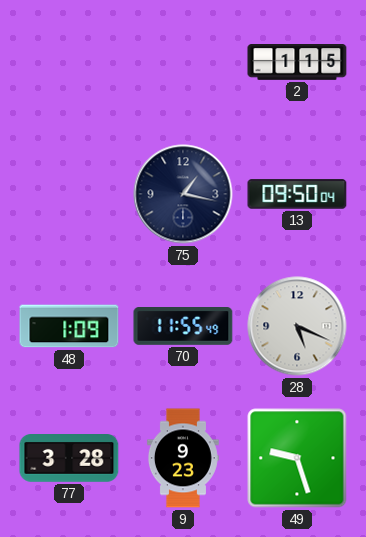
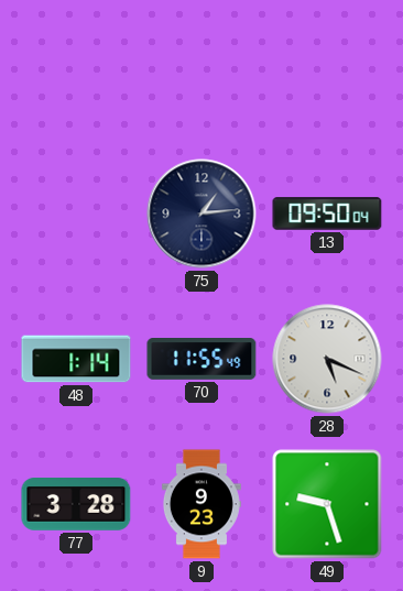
2: 1:15 -> none
75: 1:17 -> 1:14
48: 1:09 -> 1:14
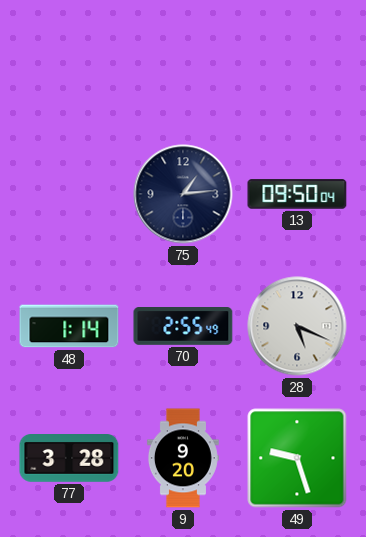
70: 11:55 -> 2:55
9: 9:23 -> 9:20
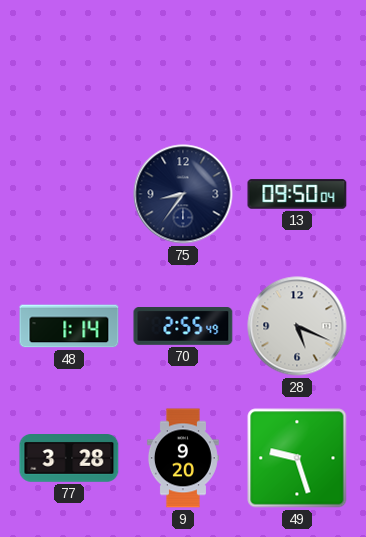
75: 1:14 -> 8:36
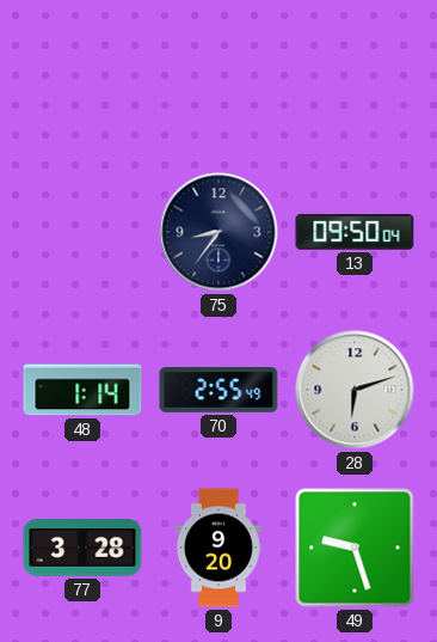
28: 5:19 -> 6:12
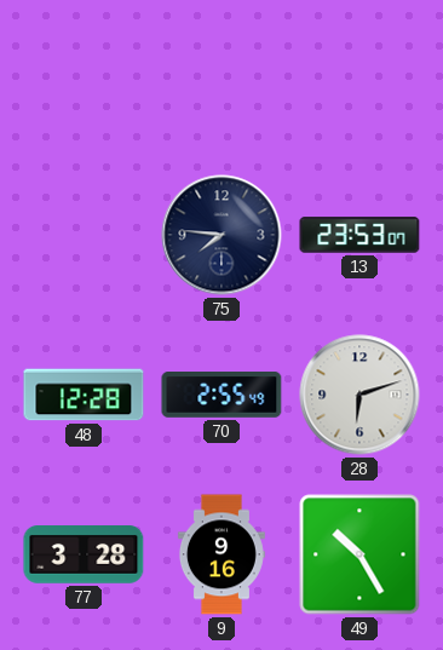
75: 8:36 -> 7:46
13: 09:50 -> 23:53
48: 1:14 -> 12:28
9: 9:20 -> 9:16
49: 9:27 -> 10:25
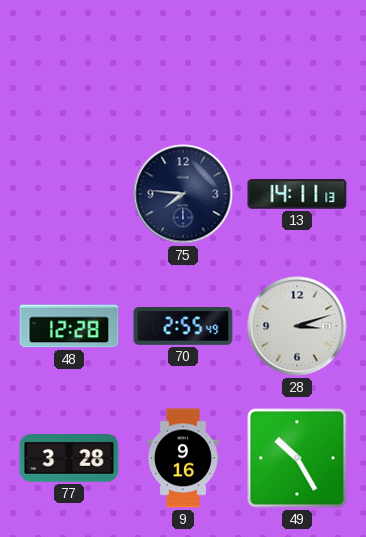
13: 23:53 -> 14:11
28: 6:12 -> 3:12
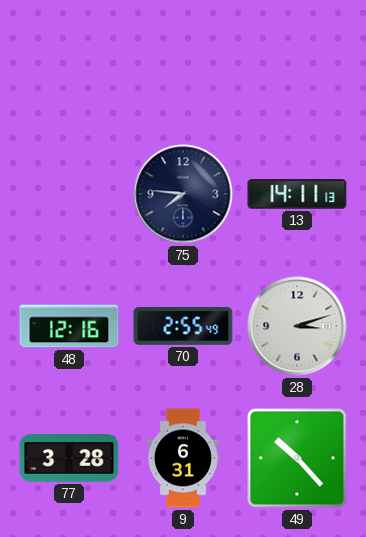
48: 12:28 -> 12:16
9: 9:16 -> 6:31
49: 10:25 -> 10:23
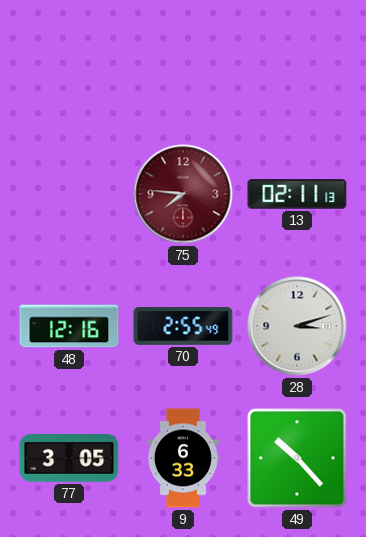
75 dial: navy -> burgundy
13: 14:11 -> 02:11
77: 3:28 -> 3:05
9: 6:31 -> 6:33
